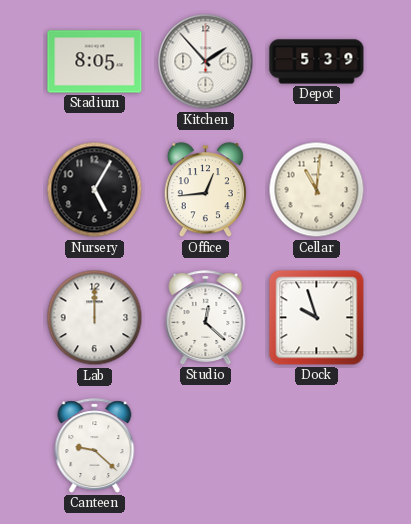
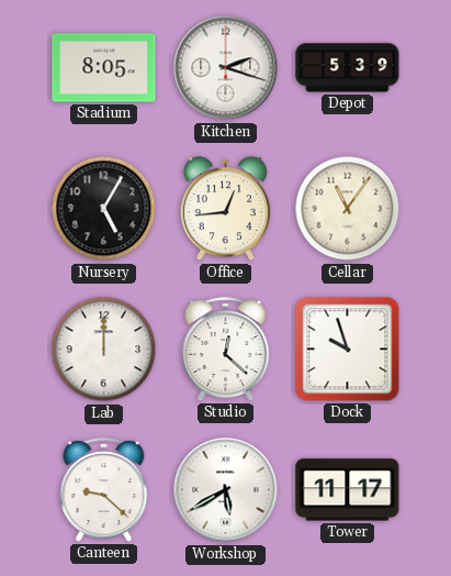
Kitchen: 1:53 -> 2:18
Cellar: 11:01 -> 11:06
Workshop: none -> 5:40
Tower: none -> 11:17
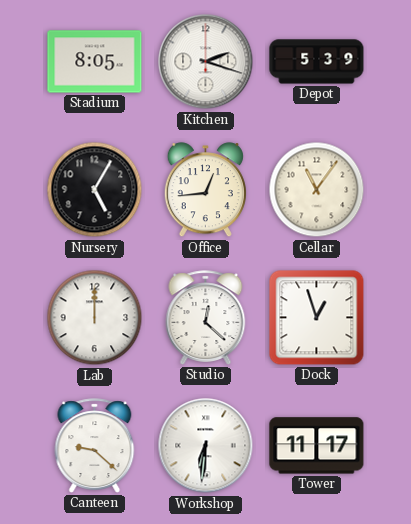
Dock: 9:57 -> 12:57
Workshop: 5:40 -> 6:31
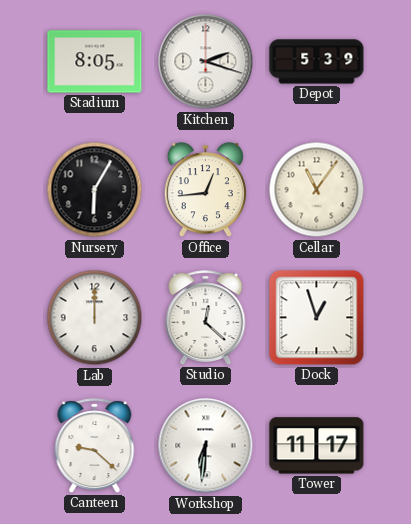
Nursery: 5:05 -> 6:05
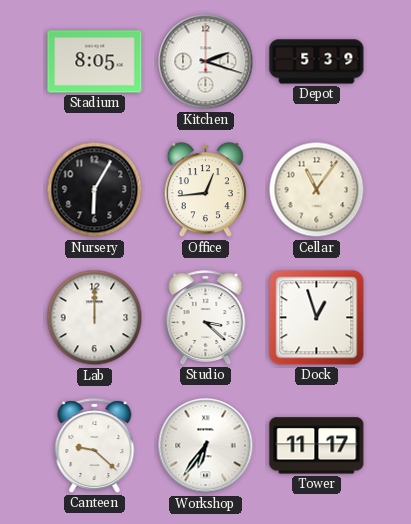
Studio: 12:22 -> 3:22
Workshop: 6:31 -> 6:36
